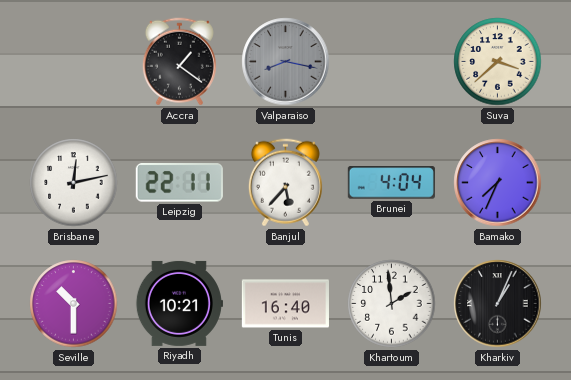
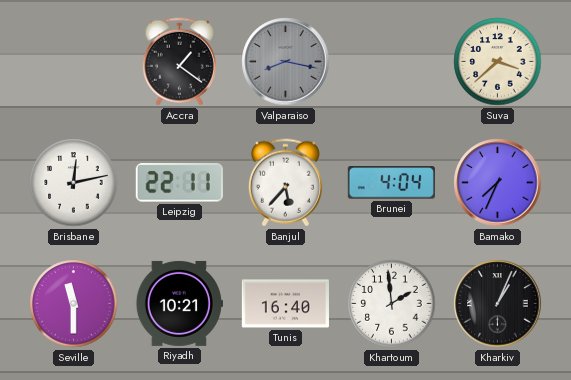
Seville: 10:30 -> 11:30
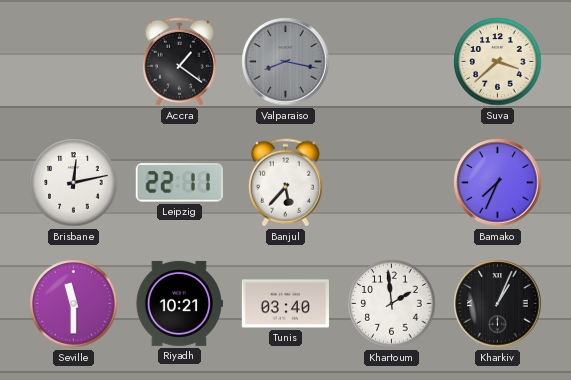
Brunei: 4:04 -> none
Tunis: 16:40 -> 03:40
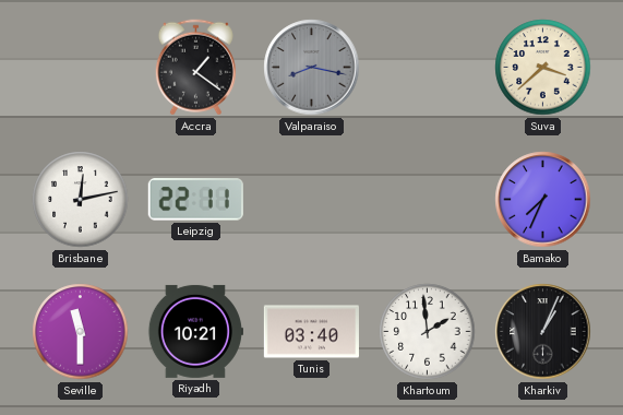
Banjul: 5:37 -> none
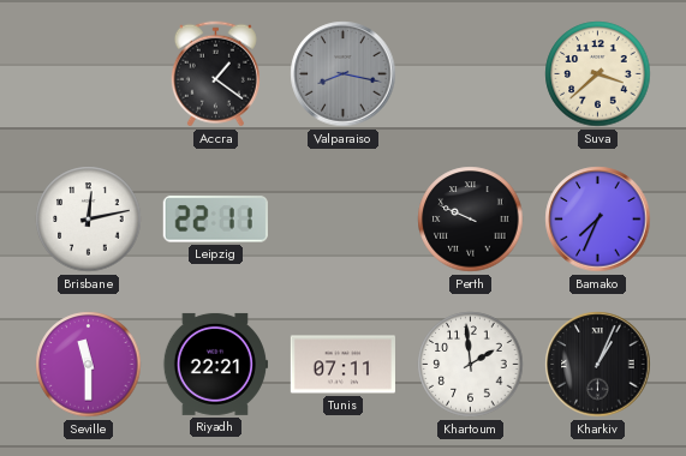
Perth: none -> 9:49
Riyadh: 10:21 -> 22:21
Tunis: 03:40 -> 07:11
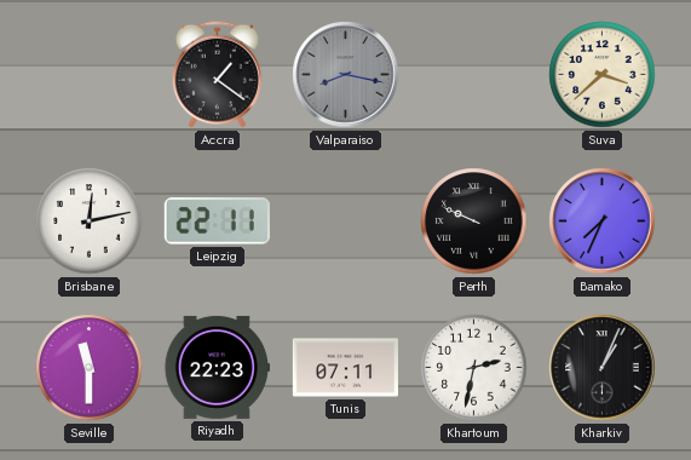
Riyadh: 22:21 -> 22:23
Khartoum: 1:59 -> 2:32
